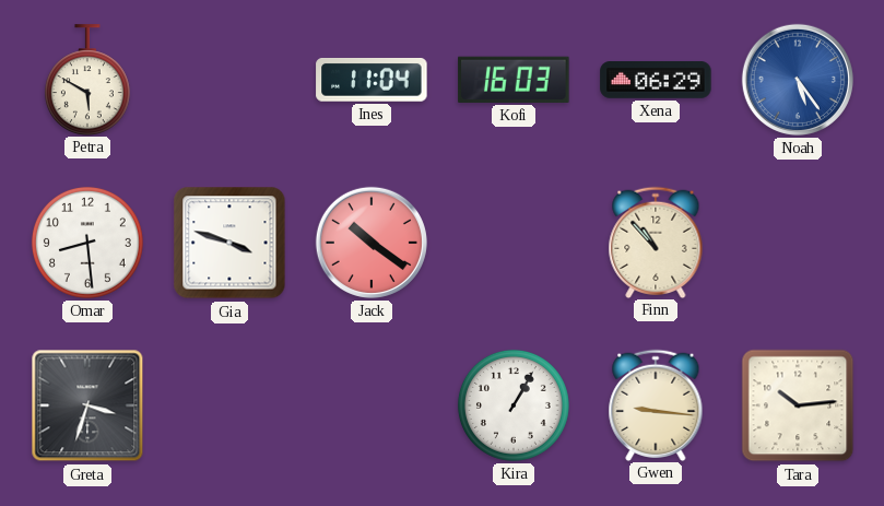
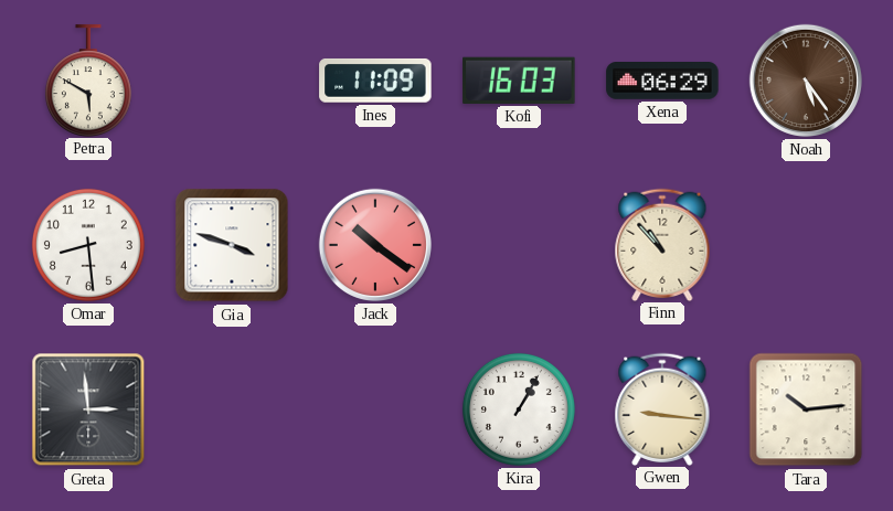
Ines: 11:04 -> 11:09
Noah dial: blue -> brown
Greta: 3:33 -> 2:59
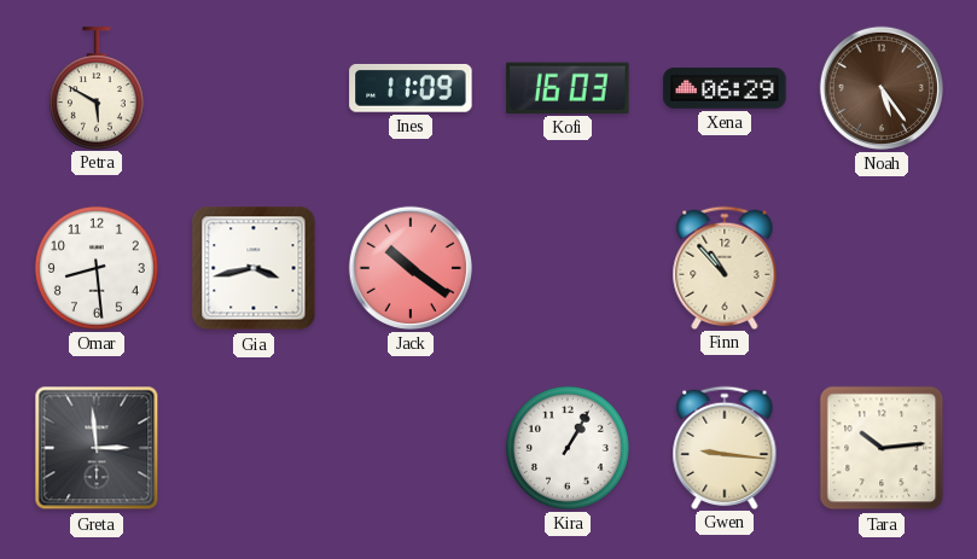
Gia: 3:48 -> 3:43
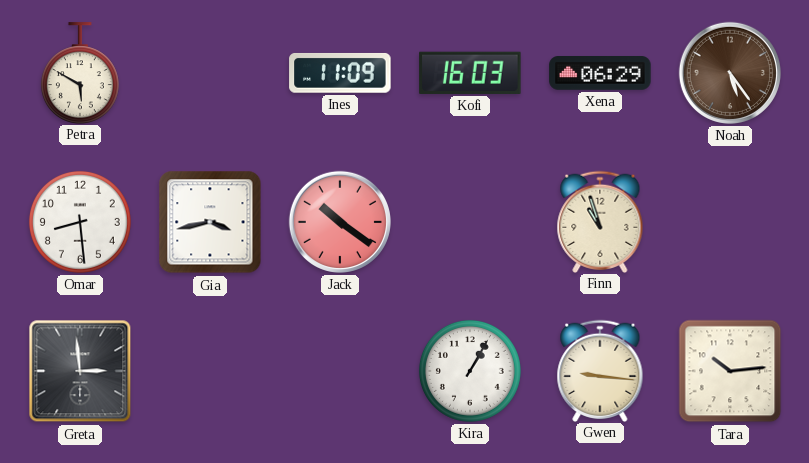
Finn: 10:53 -> 10:57
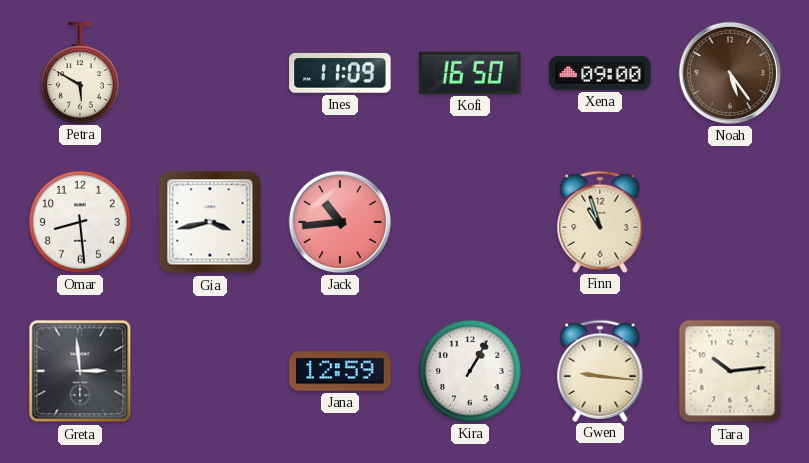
Kofi: 16:03 -> 16:50
Xena: 06:29 -> 09:00
Jack: 10:21 -> 10:44
Jana: none -> 12:59
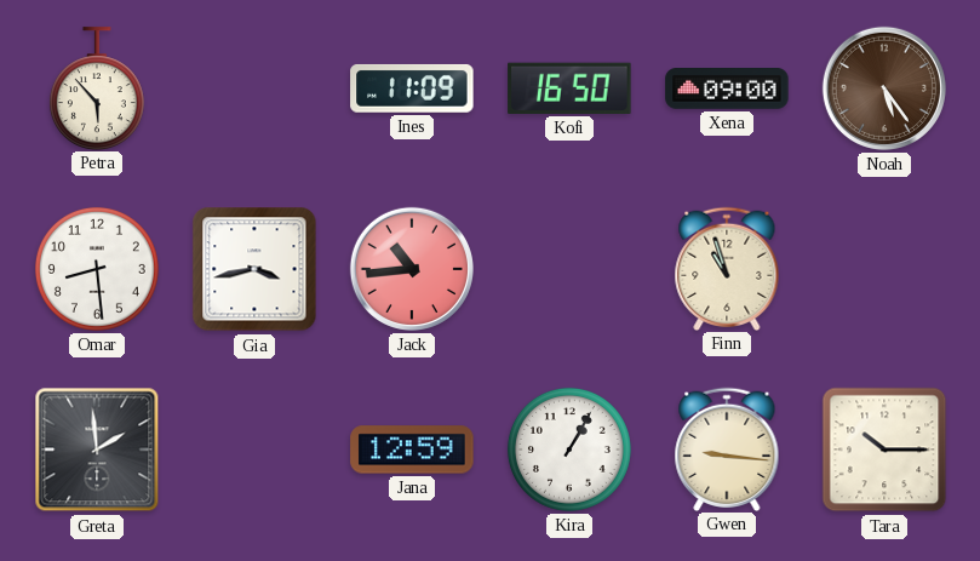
Petra: 5:50 -> 5:53
Greta: 2:59 -> 1:59
Tara: 10:14 -> 10:15
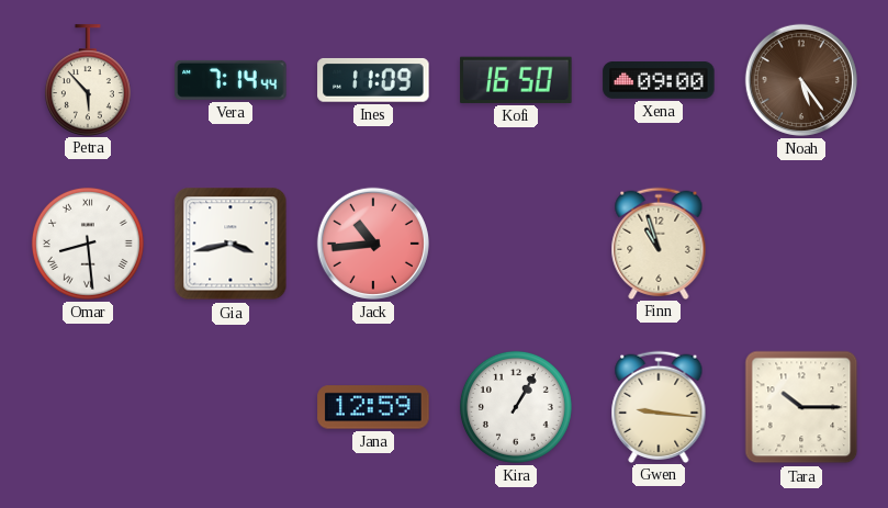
Vera: none -> 7:14
Omar numerals: Arabic -> Roman
Greta: 1:59 -> none
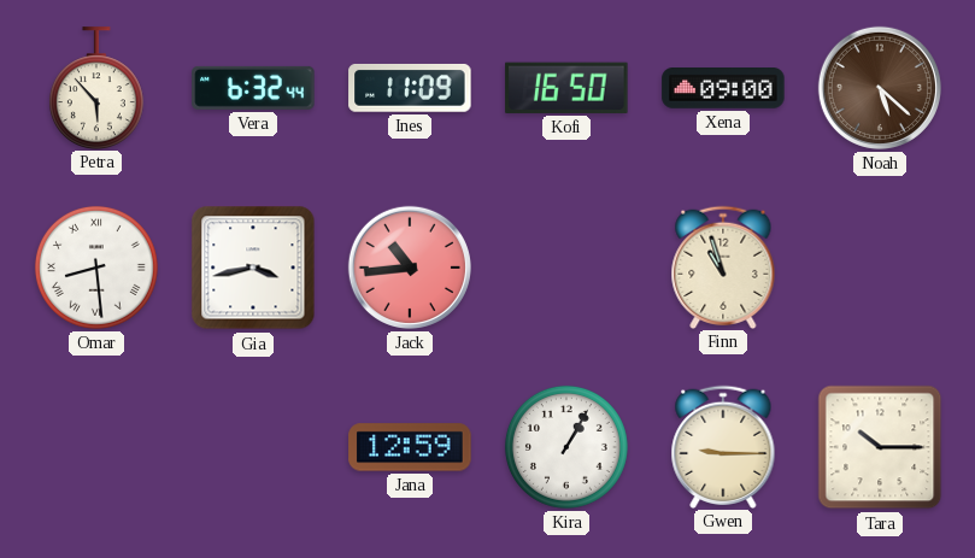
Vera: 7:14 -> 6:32
Noah: 5:24 -> 5:22
Gwen: 9:16 -> 9:15
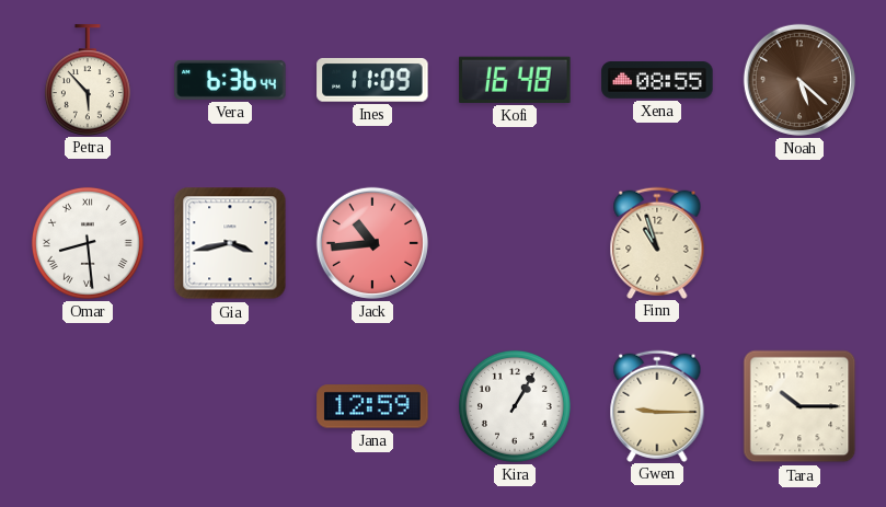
Vera: 6:32 -> 6:36
Kofi: 16:50 -> 16:48
Xena: 09:00 -> 08:55
